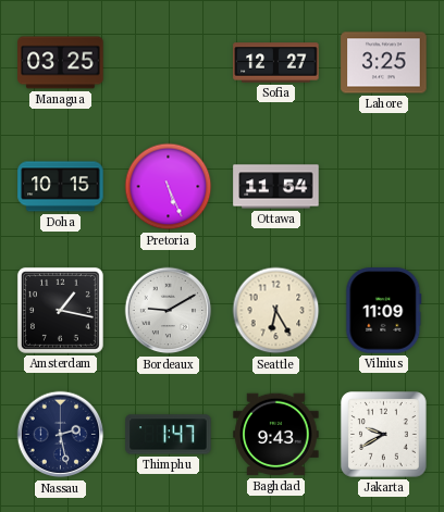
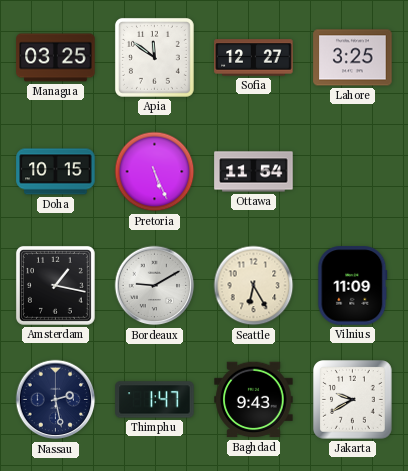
Apia: none -> 11:51
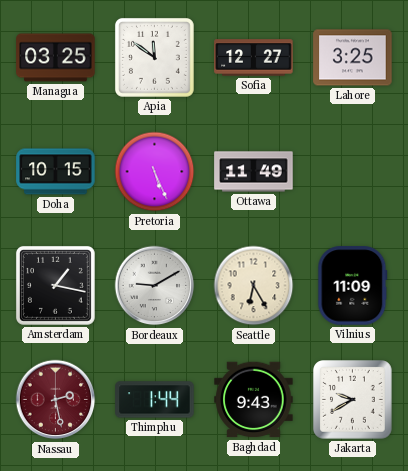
Ottawa: 11:54 -> 11:49
Nassau dial: navy -> burgundy
Thimphu: 1:47 -> 1:44
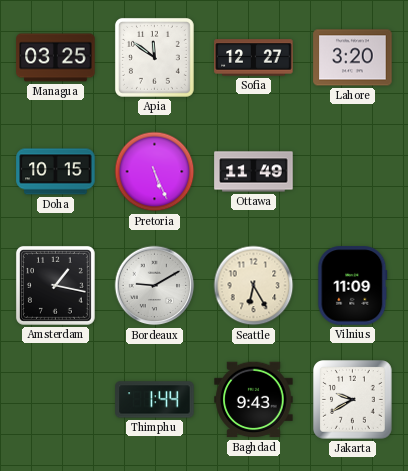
Lahore: 3:25 -> 3:20
Nassau: 2:28 -> none
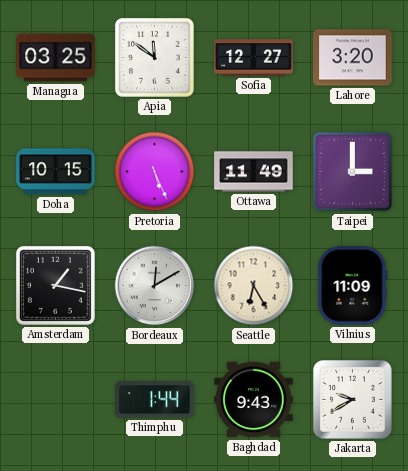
Taipei: none -> 3:00
Bordeaux: 9:10 -> 12:10
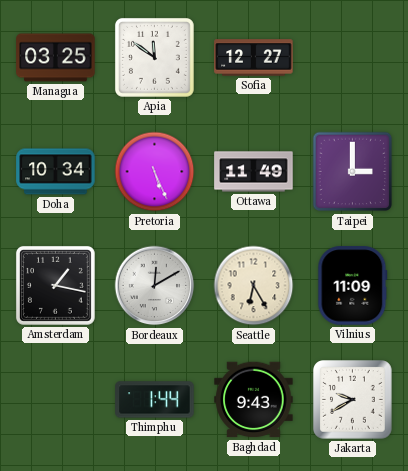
Lahore: 3:20 -> none
Doha: 10:15 -> 10:34
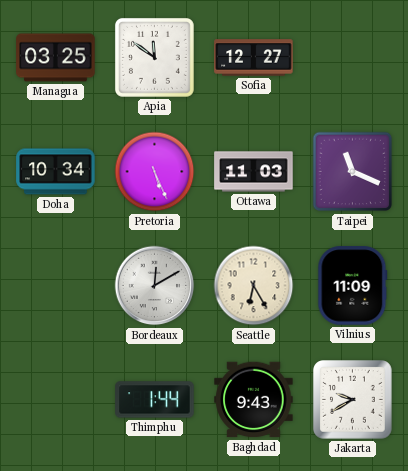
Ottawa: 11:49 -> 11:03
Taipei: 3:00 -> 11:19
Amsterdam: 1:17 -> none
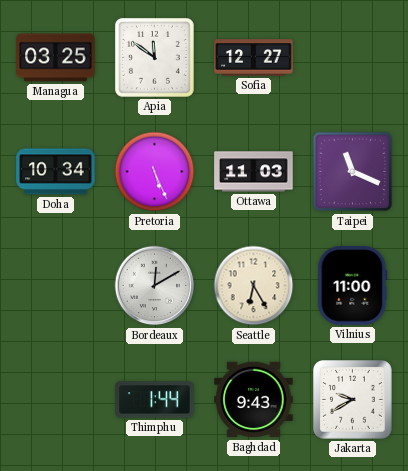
Vilnius: 11:09 -> 11:00
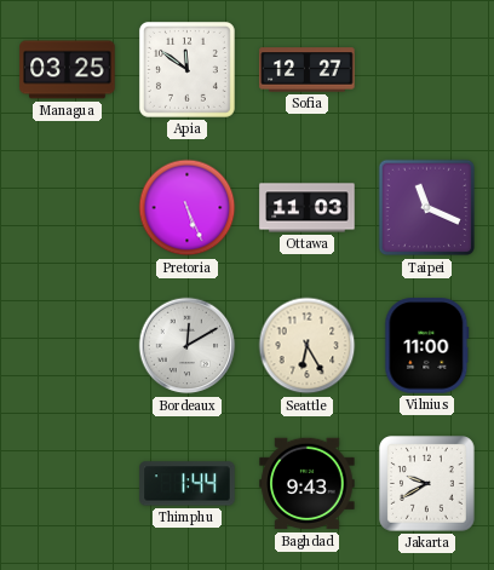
Doha: 10:34 -> none
